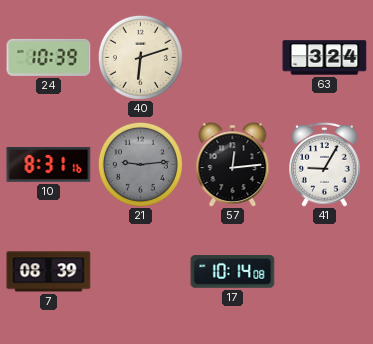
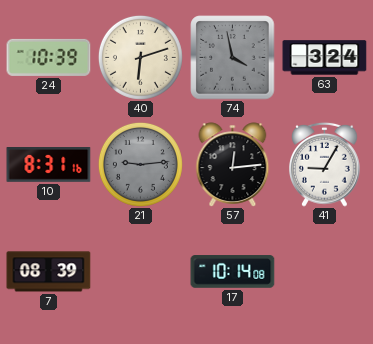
74: none -> 3:58
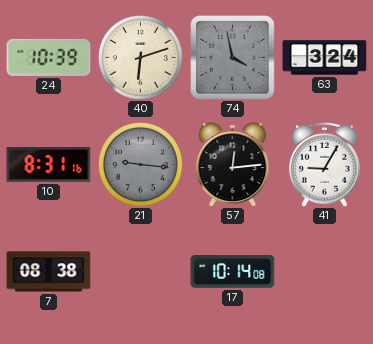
21: 9:14 -> 9:16
7: 08:39 -> 08:38
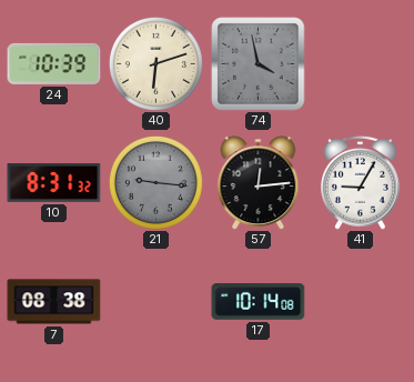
63: 3:24 -> none
10: 8:31:16 -> 8:31:32
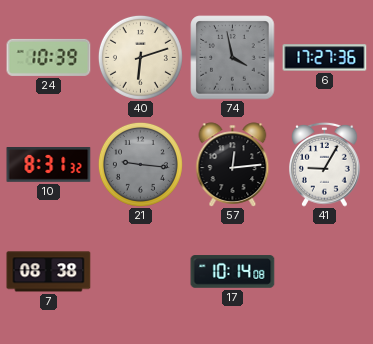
6: none -> 17:27
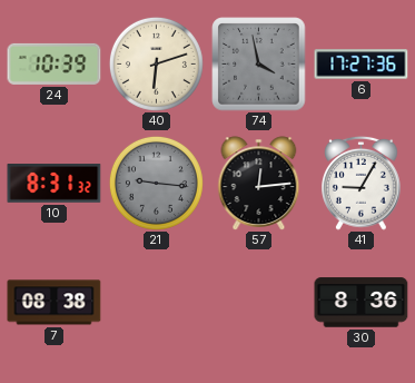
17: 10:14 -> none
30: none -> 8:36
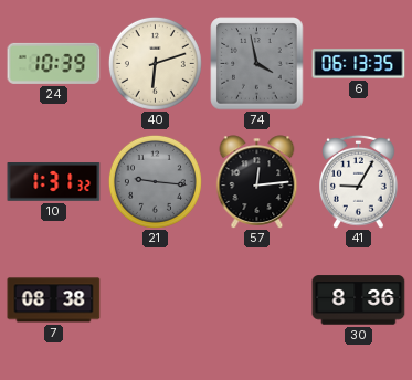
6: 17:27 -> 06:13
10: 8:31 -> 1:31
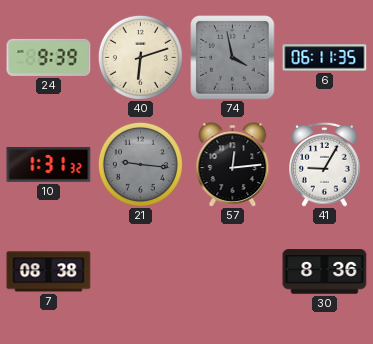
24: 10:39 -> 9:39
6: 06:13 -> 06:11
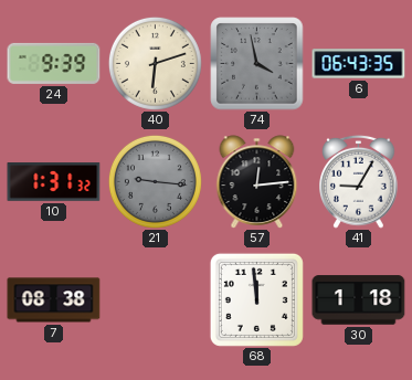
6: 06:11 -> 06:43
68: none -> 11:59
30: 8:36 -> 1:18
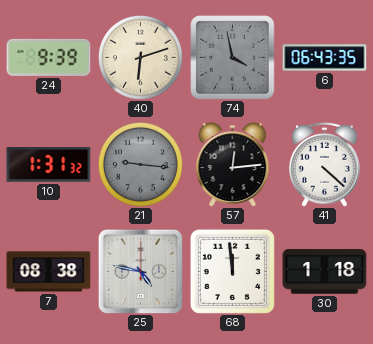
41: 9:05 -> 4:22
25: none -> 4:47
